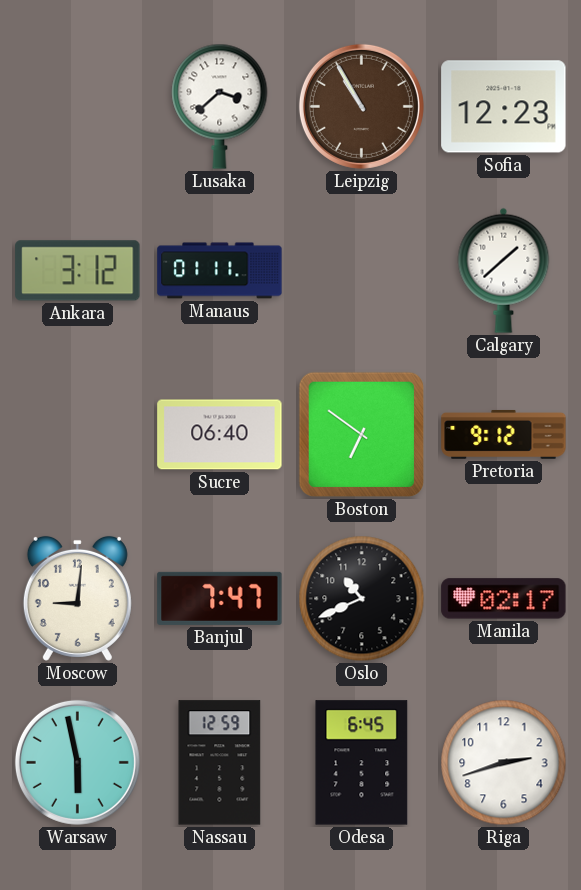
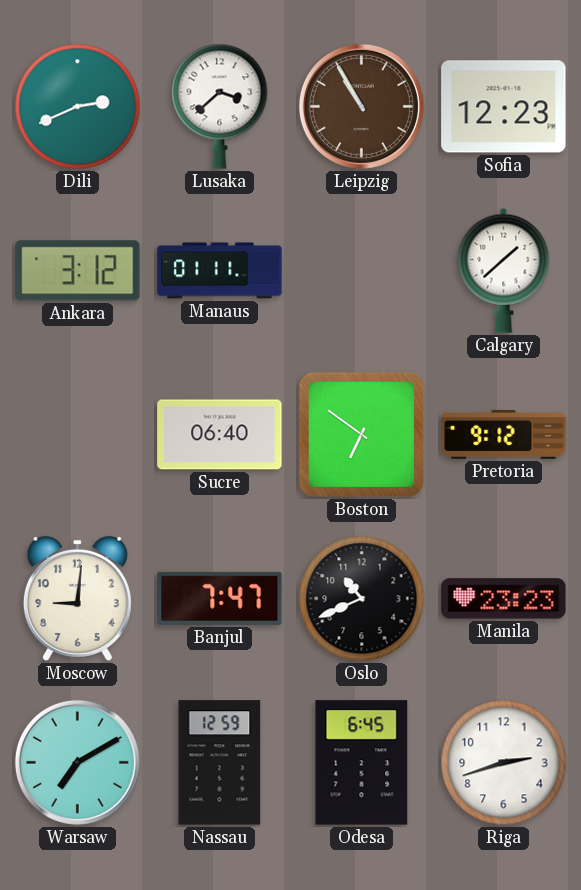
Dili: none -> 2:41
Manila: 02:17 -> 23:23
Warsaw: 5:58 -> 7:10
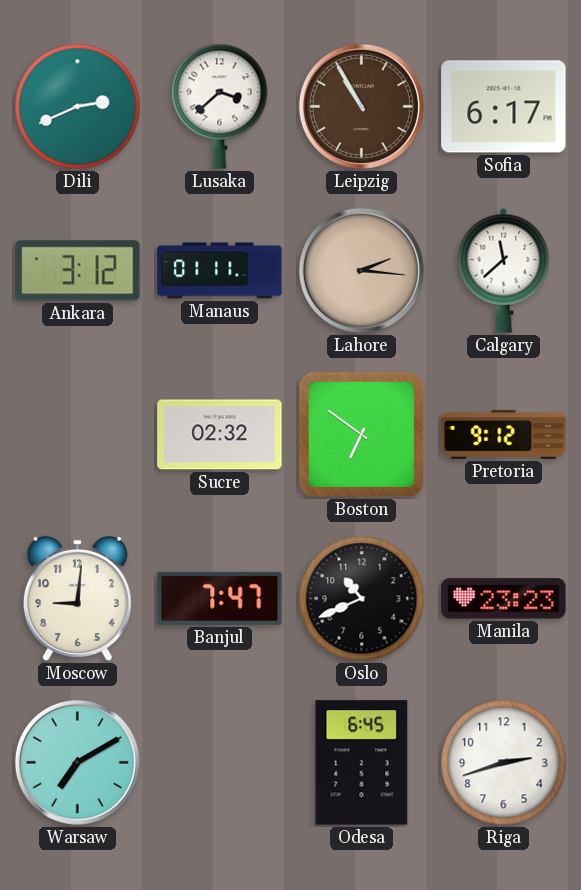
Sofia: 12:23 -> 6:17
Lahore: none -> 2:16
Calgary: 1:38 -> 11:38
Sucre: 06:40 -> 02:32
Nassau: 12:59 -> none
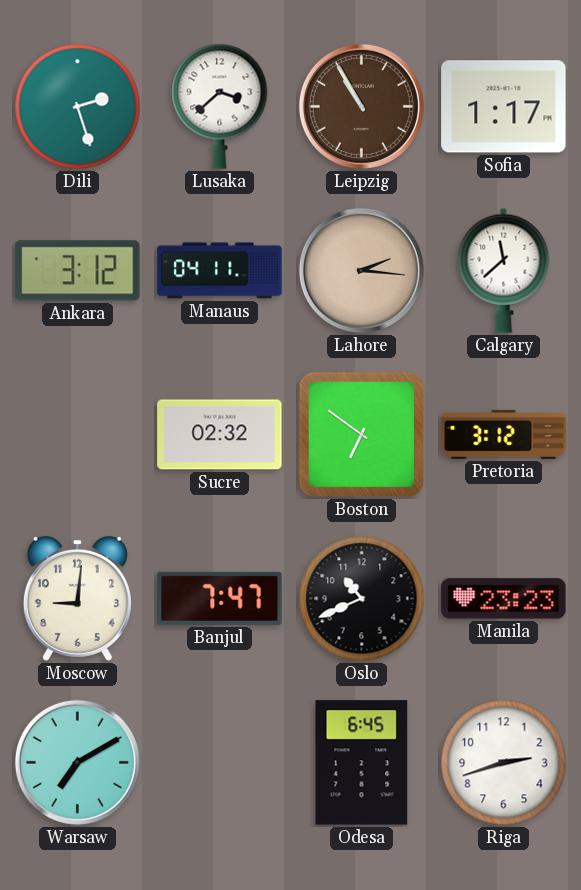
Dili: 2:41 -> 2:27
Sofia: 6:17 -> 1:17
Manaus: 01:11 -> 04:11
Pretoria: 9:12 -> 3:12
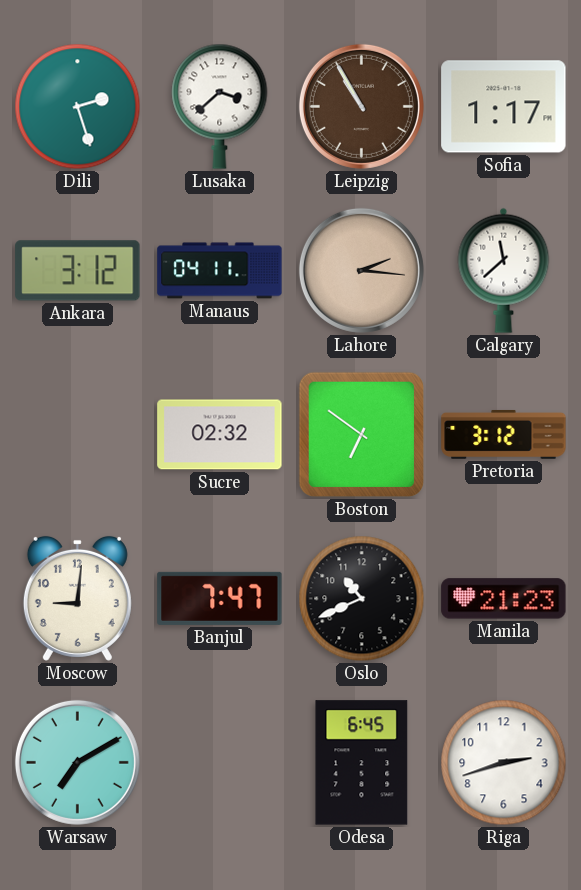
Manila: 23:23 -> 21:23
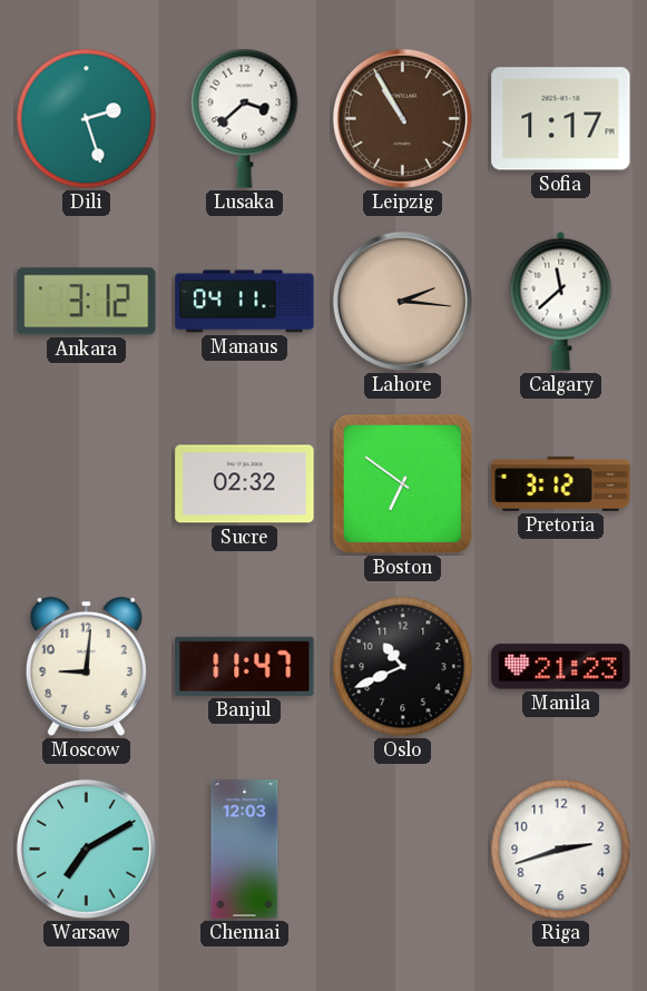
Banjul: 7:47 -> 11:47
Chennai: none -> 12:03
Odesa: 6:45 -> none
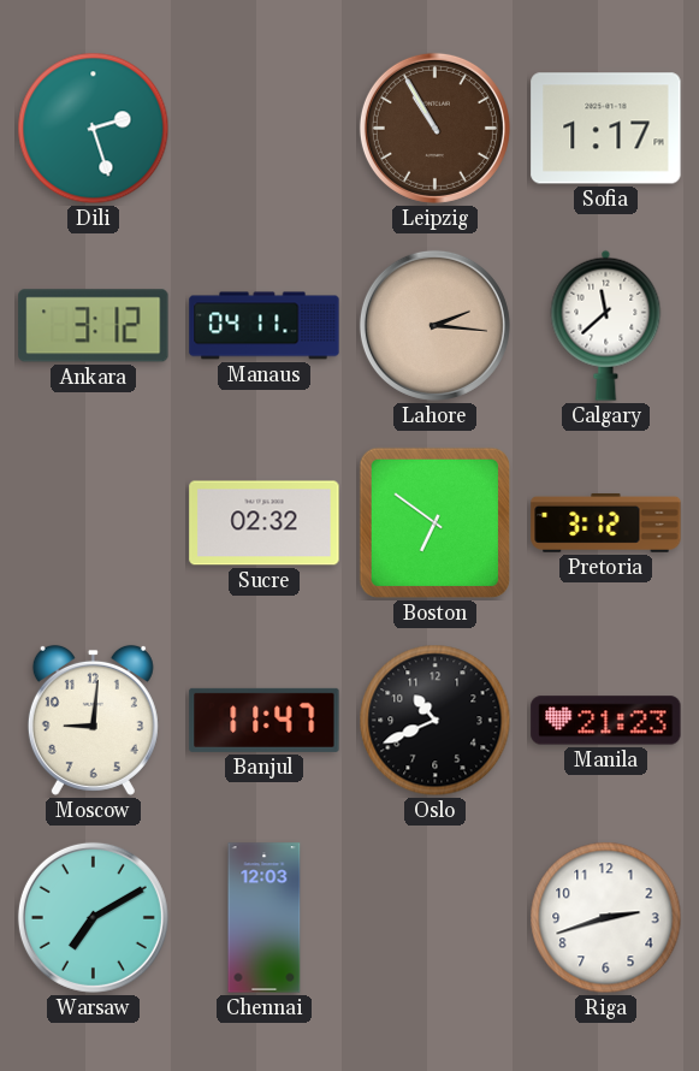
Lusaka: 3:38 -> none
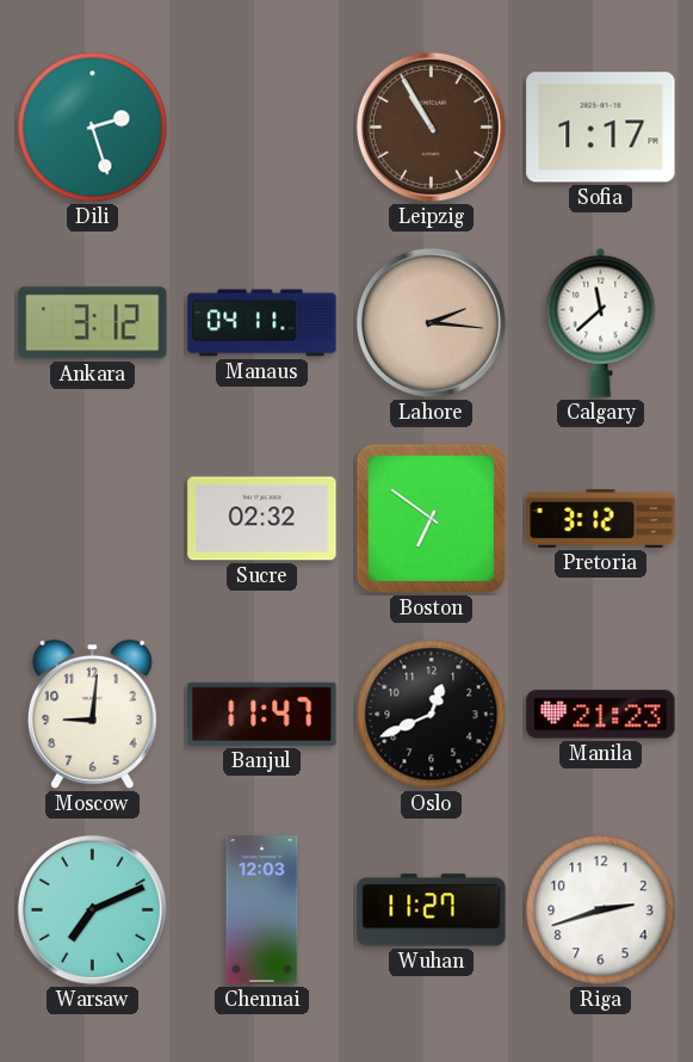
Oslo: 10:41 -> 12:41
Warsaw: 7:10 -> 7:11
Wuhan: none -> 11:27
